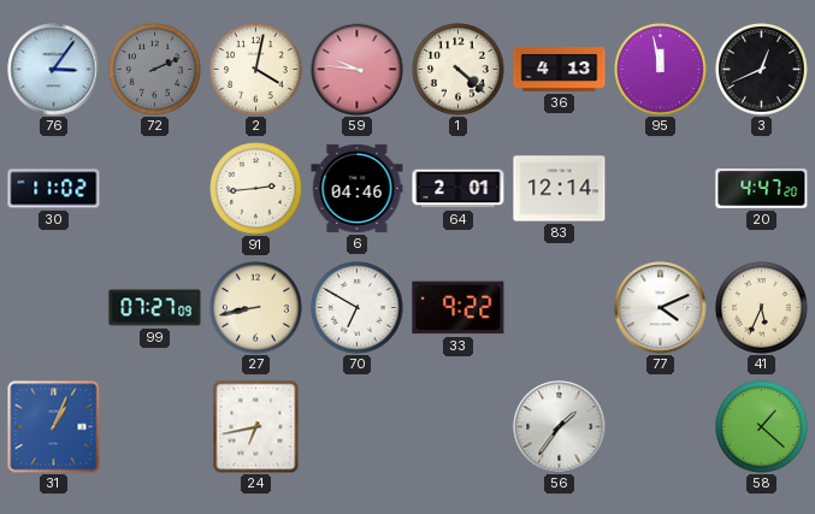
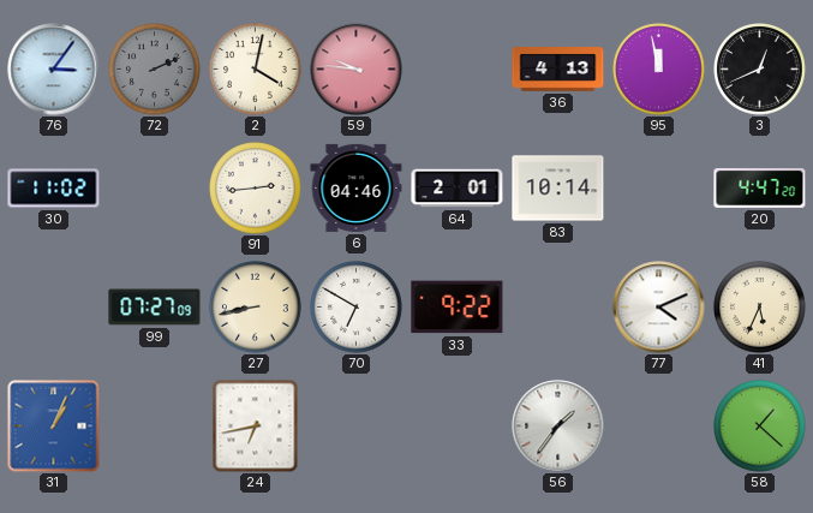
1: 4:22 -> none
83: 12:14 -> 10:14
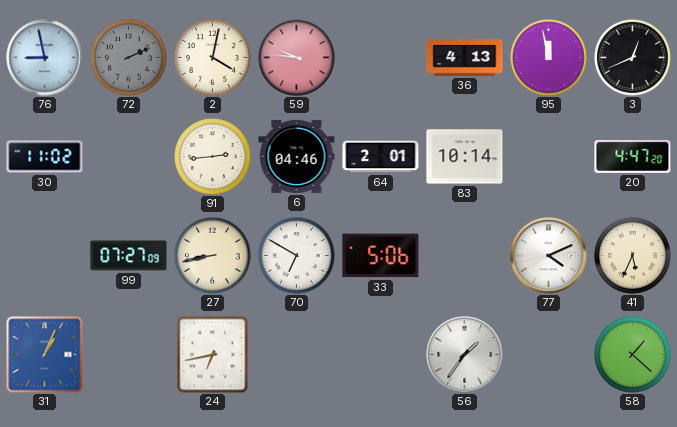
76: 3:06 -> 8:58
33: 9:22 -> 5:06
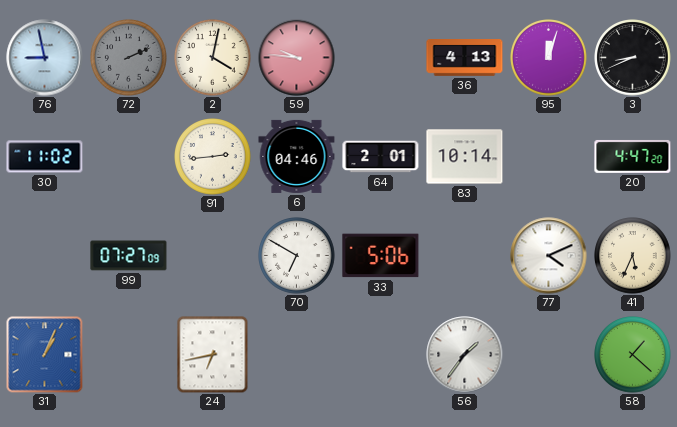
95: 11:58 -> 12:03
3: 12:41 -> 8:41
27: 8:43 -> none
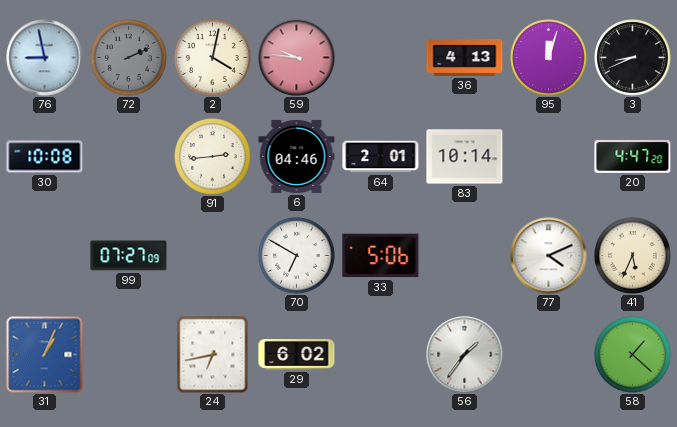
30: 11:02 -> 10:08
29: none -> 6:02
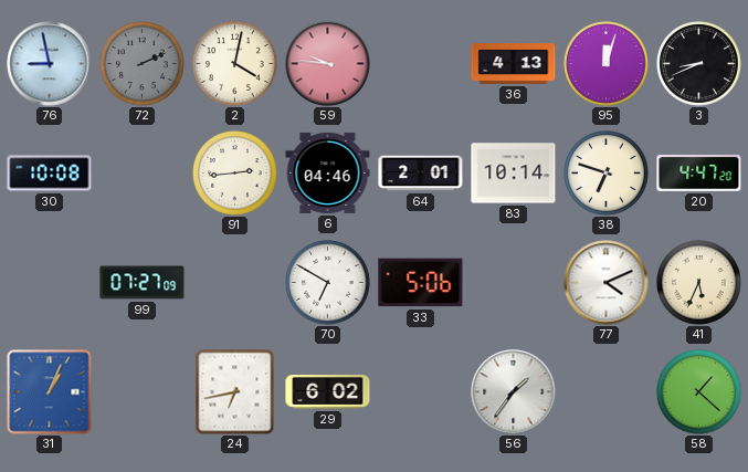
38: none -> 6:48
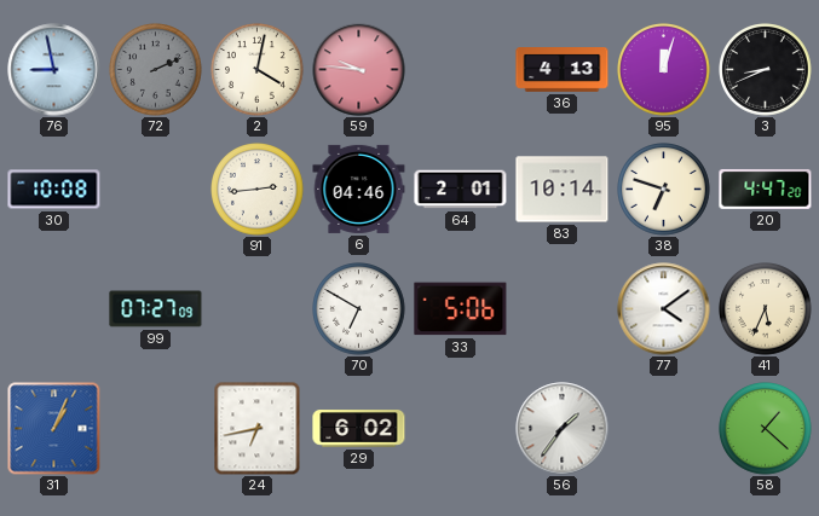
77: 4:11 -> 4:09
